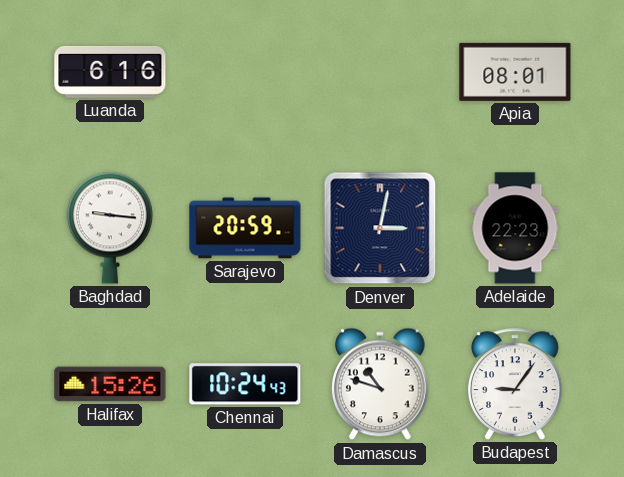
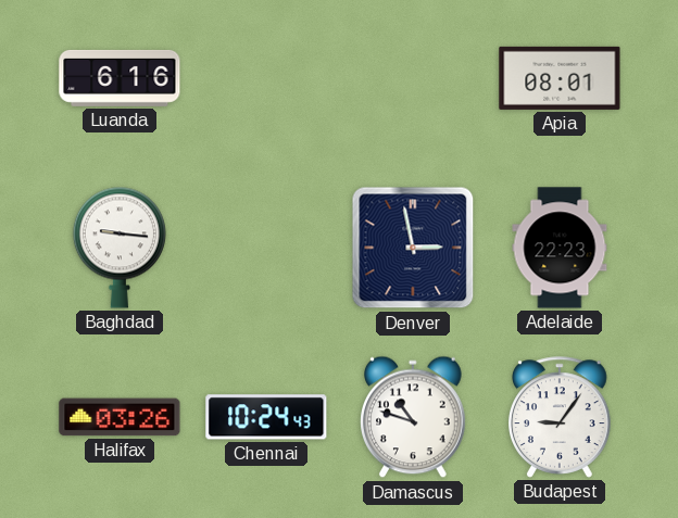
Sarajevo: 20:59 -> none
Denver: 3:02 -> 2:58
Halifax: 15:26 -> 03:26
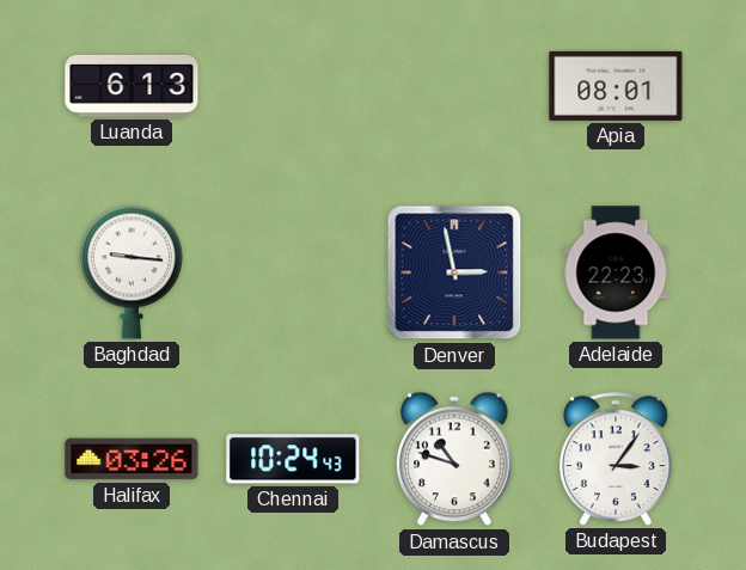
Luanda: 6:16 -> 6:13
Budapest: 9:06 -> 3:06
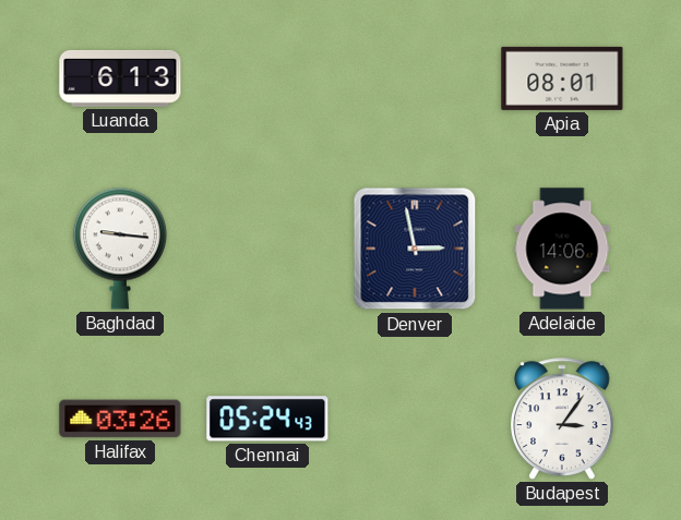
Adelaide: 22:23 -> 14:06
Chennai: 10:24 -> 05:24
Damascus: 10:48 -> none
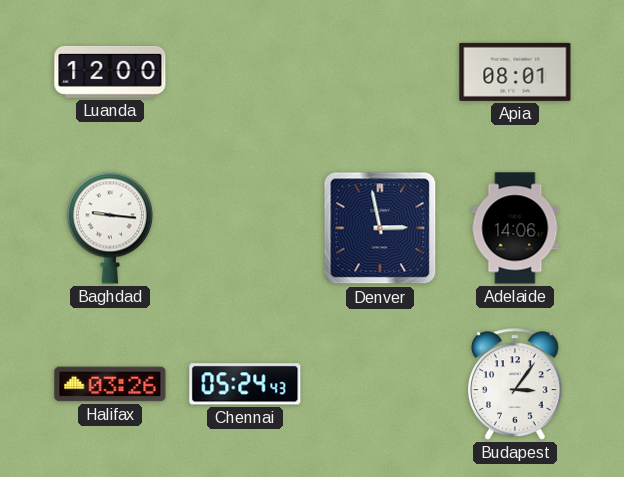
Luanda: 6:13 -> 12:00
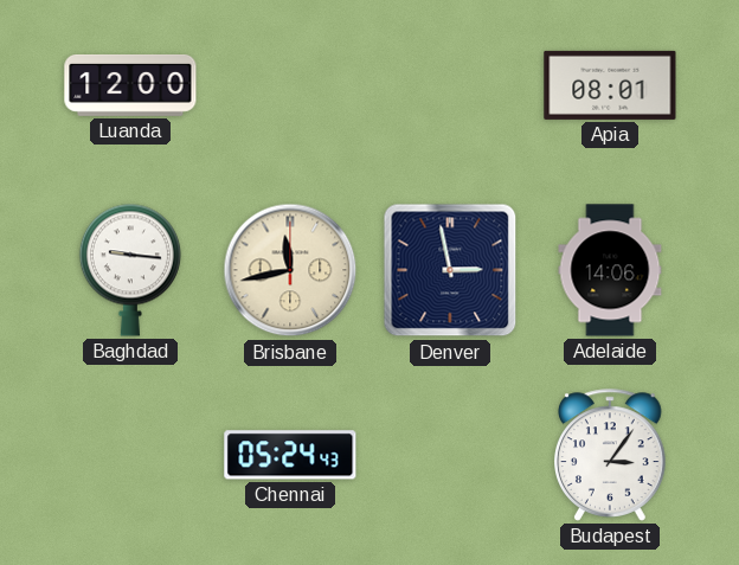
Brisbane: none -> 11:43
Halifax: 03:26 -> none
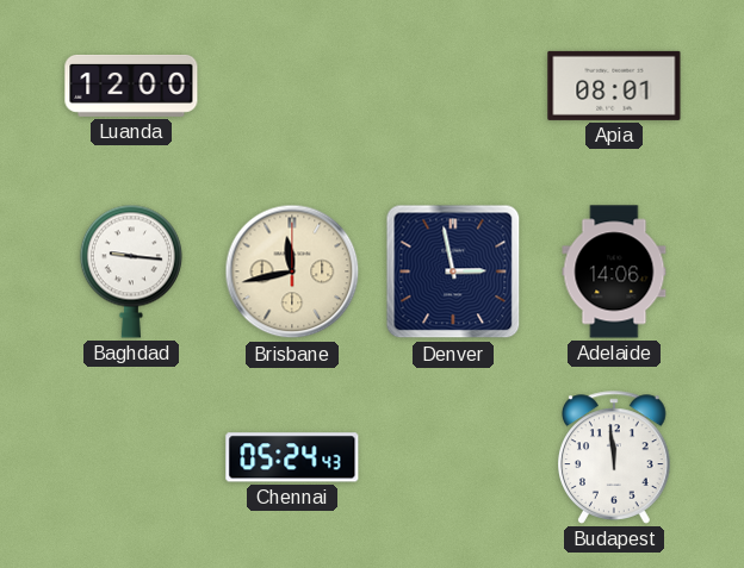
Budapest: 3:06 -> 11:59
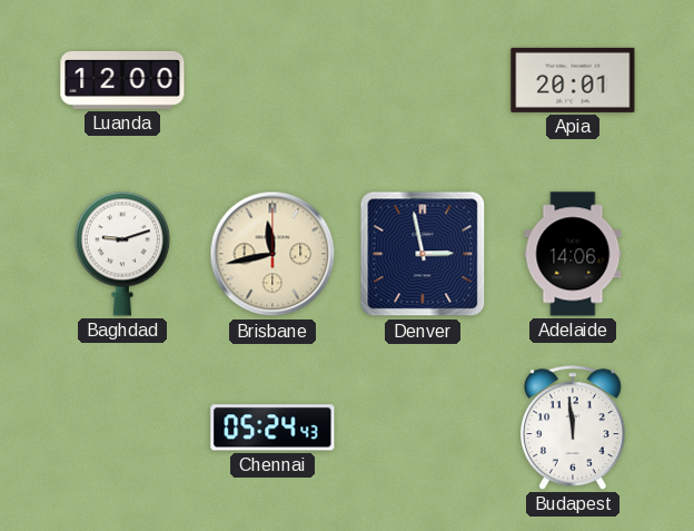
Apia: 08:01 -> 20:01
Baghdad: 9:16 -> 9:12
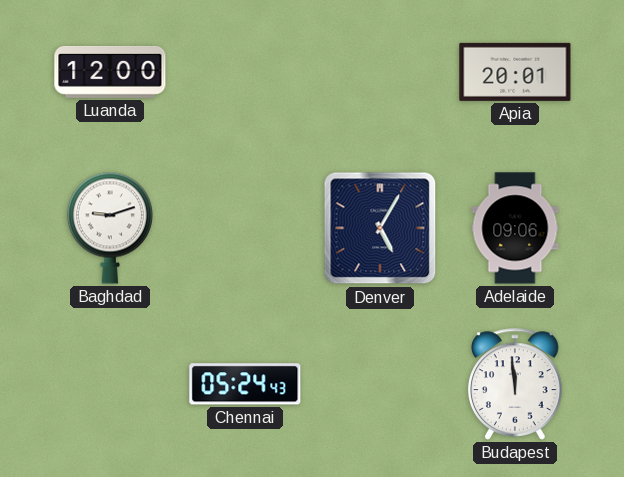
Brisbane: 11:43 -> none
Denver: 2:58 -> 5:05
Adelaide: 14:06 -> 09:06
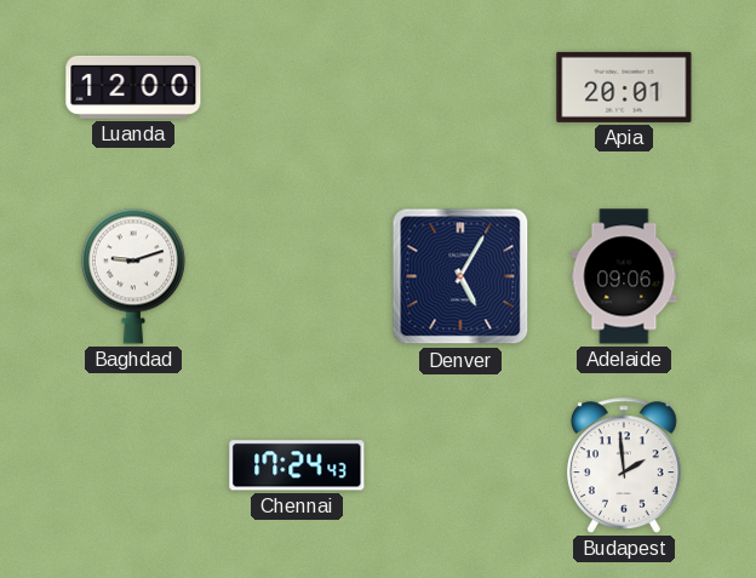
Chennai: 05:24 -> 17:24
Budapest: 11:59 -> 1:59
